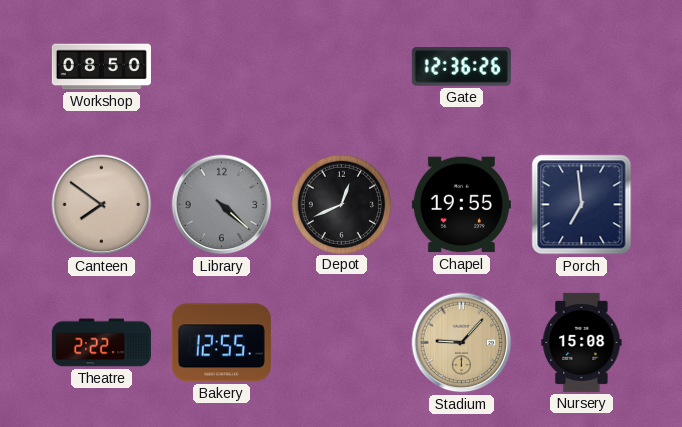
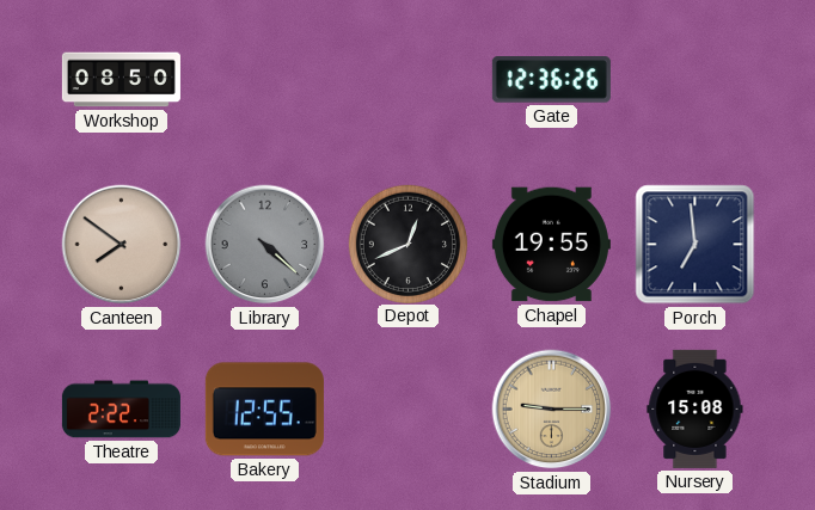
Stadium: 9:07 -> 9:15
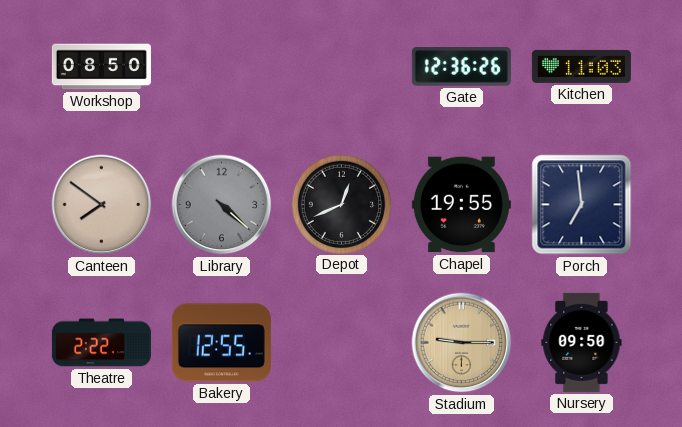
Kitchen: none -> 11:03
Nursery: 15:08 -> 09:50
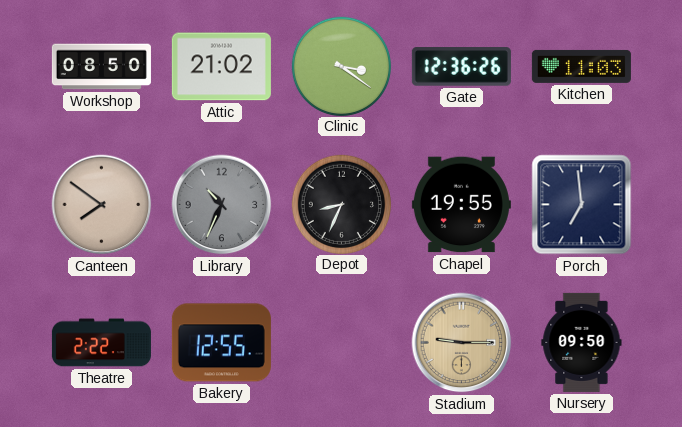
Attic: none -> 21:02
Clinic: none -> 3:21
Library: 4:22 -> 10:34
Depot: 12:41 -> 8:34
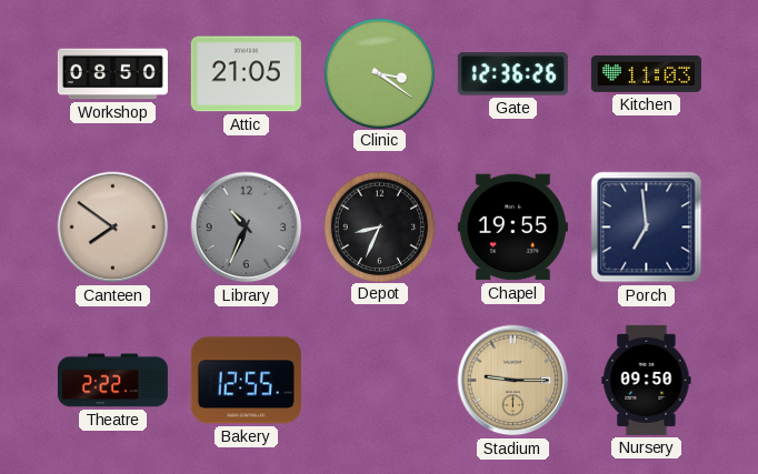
Attic: 21:02 -> 21:05
